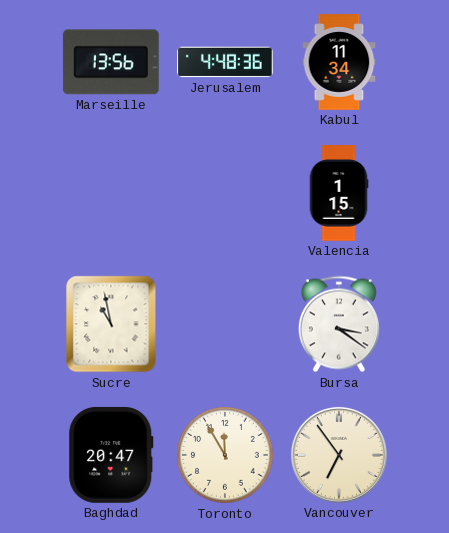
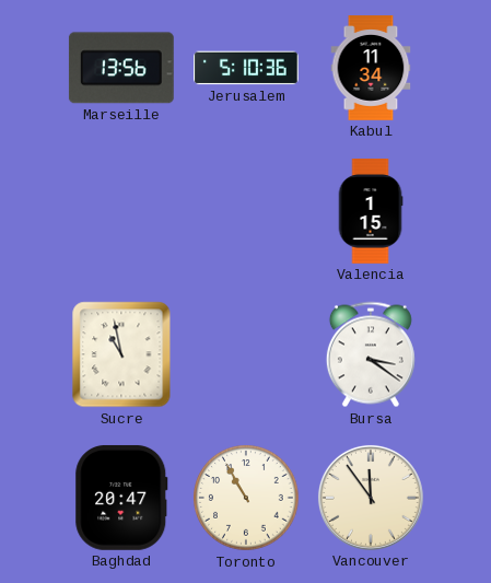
Jerusalem: 4:48 -> 5:10
Toronto: 11:55 -> 10:55
Vancouver: 6:54 -> 11:54
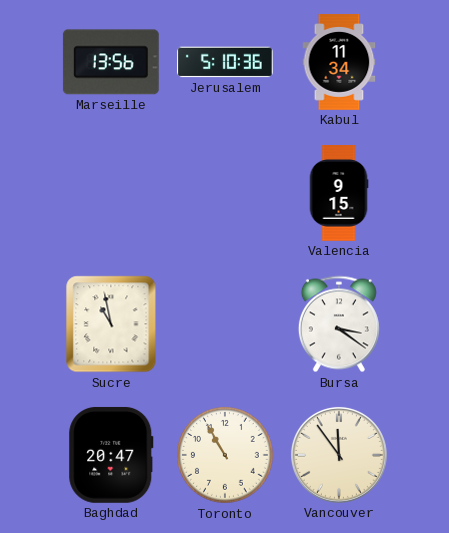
Valencia: 1:15 -> 9:15
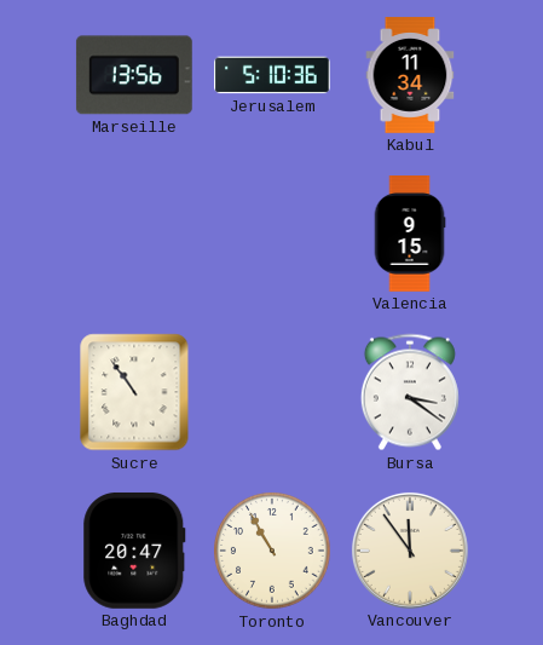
Sucre: 10:58 -> 10:54
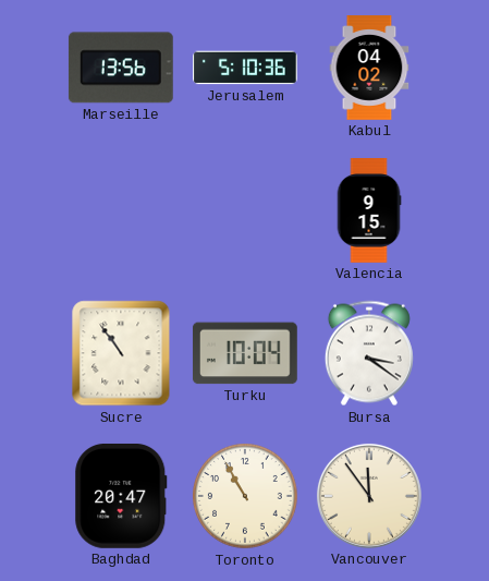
Kabul: 11:34 -> 04:02
Turku: none -> 10:04
